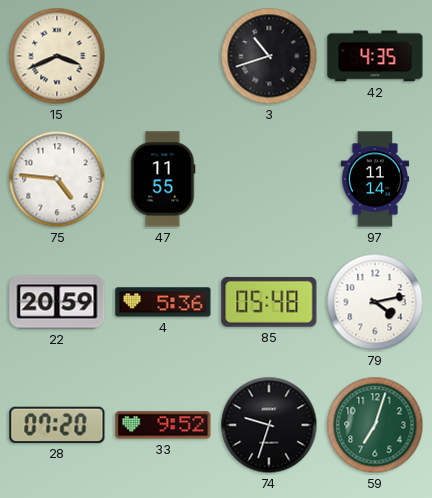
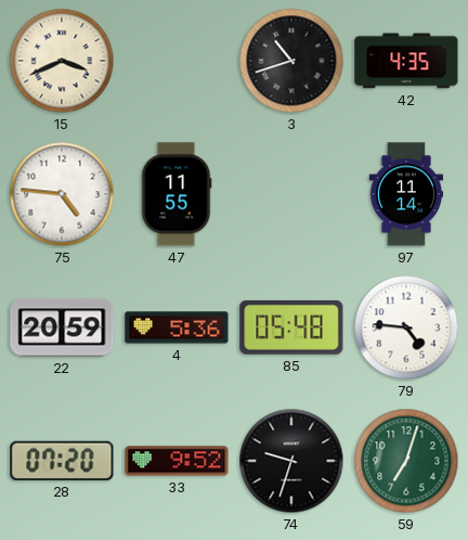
79: 4:13 -> 4:46
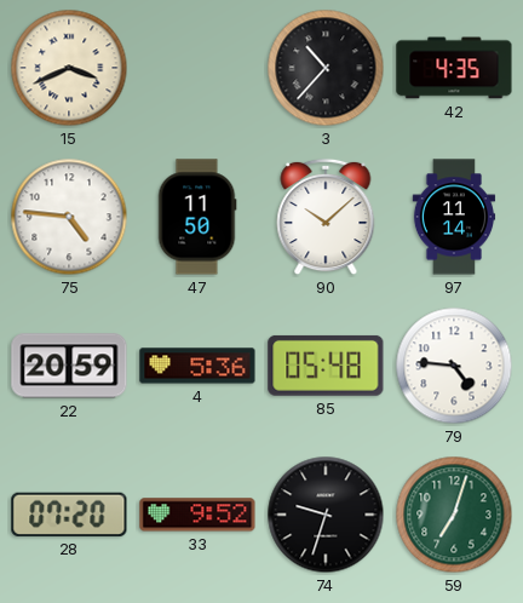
3: 10:42 -> 10:37
47: 11:55 -> 11:50
90: none -> 10:08
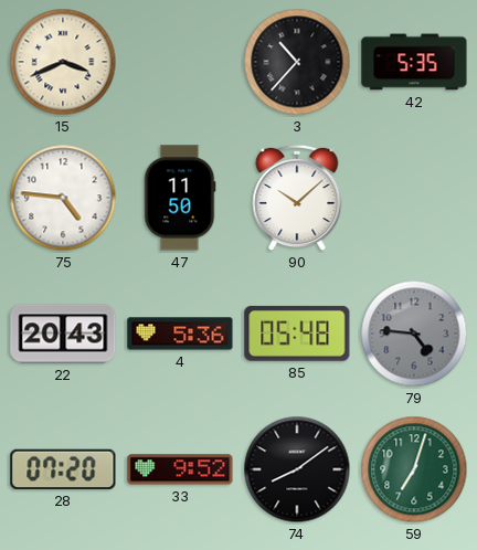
42: 4:35 -> 5:35
97: 11:14 -> none
22: 20:59 -> 20:43
79 dial: white -> grey
74: 9:33 -> 8:09
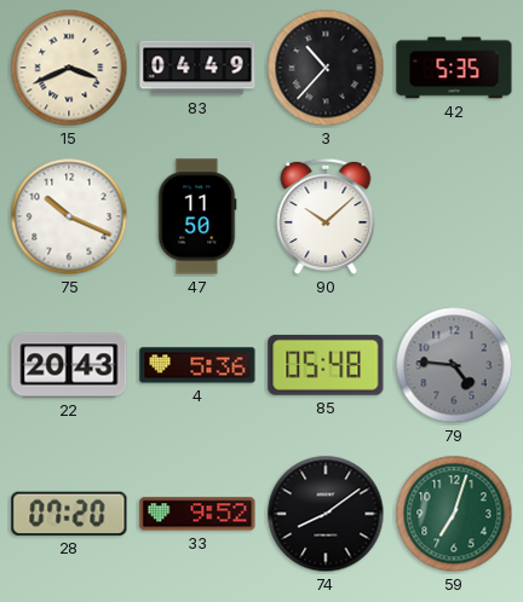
83: none -> 04:49
75: 4:46 -> 10:19
